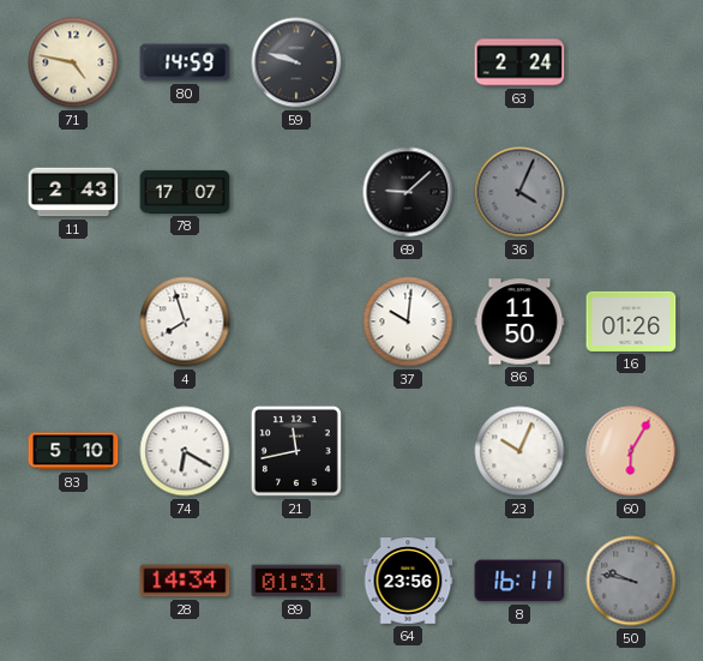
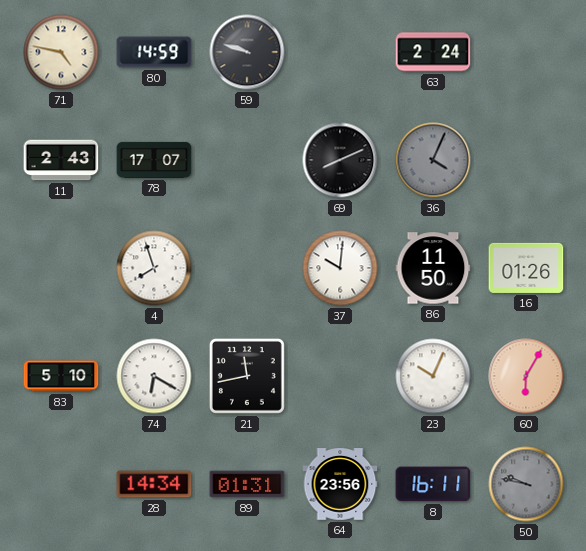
69: 9:08 -> 8:11
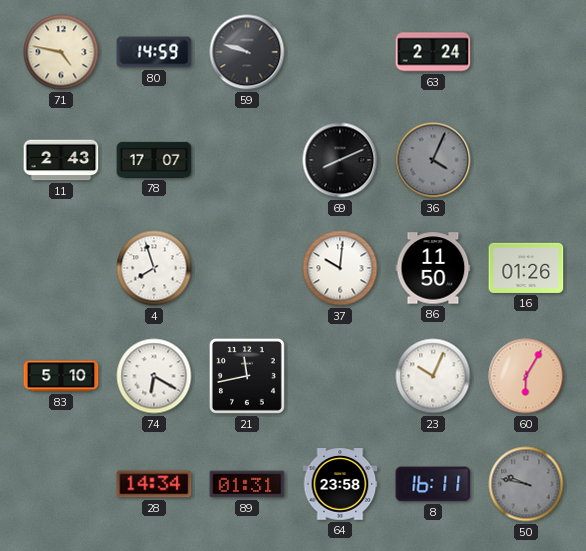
64: 23:56 -> 23:58
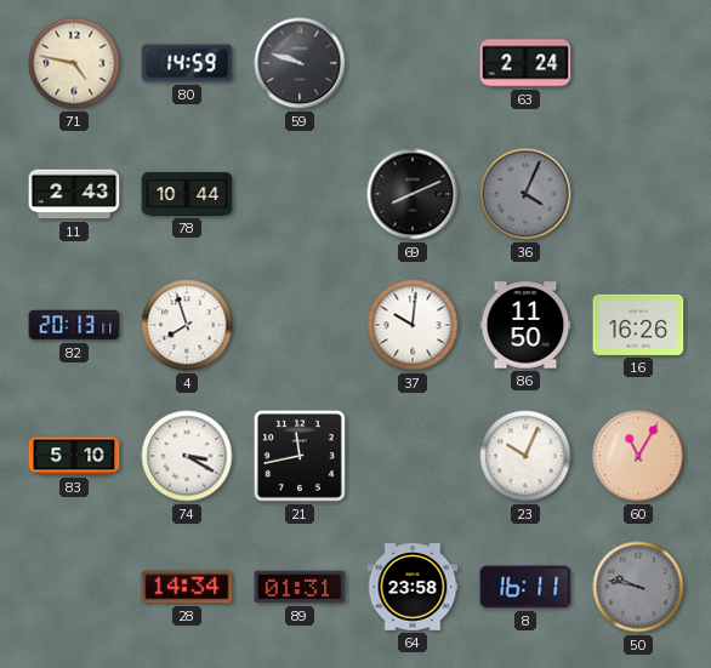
78: 17:07 -> 10:44
82: none -> 20:13
16: 01:26 -> 16:26
74: 6:20 -> 3:20
60: 6:05 -> 11:05
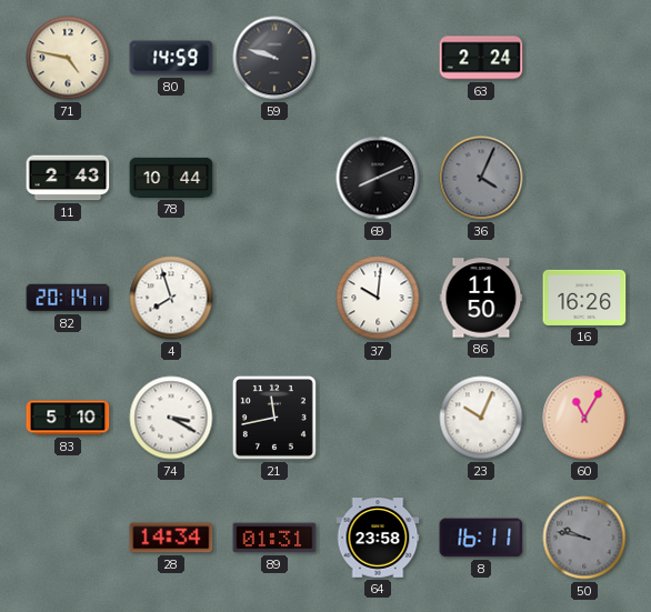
82: 20:13 -> 20:14
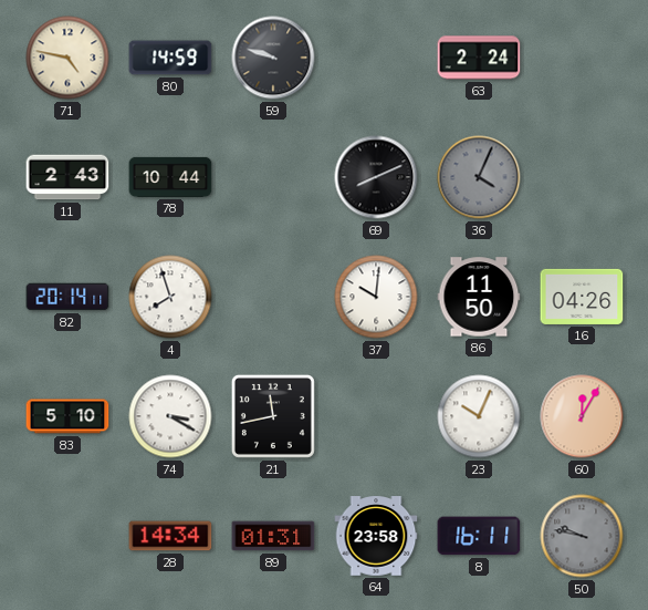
16: 16:26 -> 04:26
60: 11:05 -> 12:05
